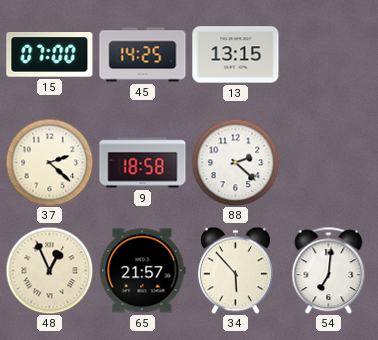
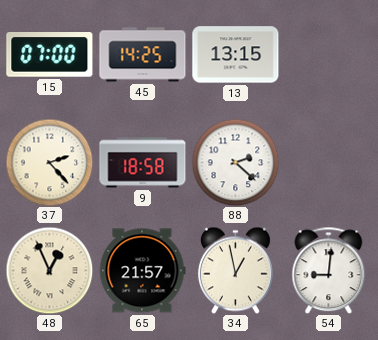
37: 2:22 -> 2:23
34: 5:53 -> 12:58
54: 7:01 -> 9:01
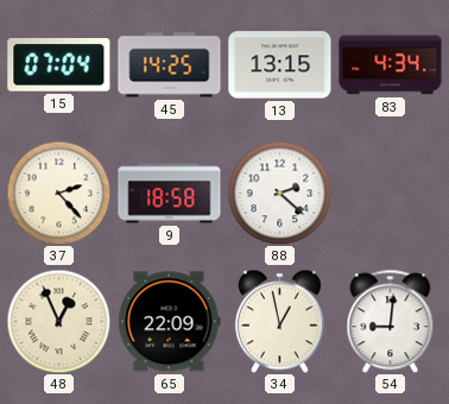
15: 07:00 -> 07:04
83: none -> 4:34
65: 21:57 -> 22:09
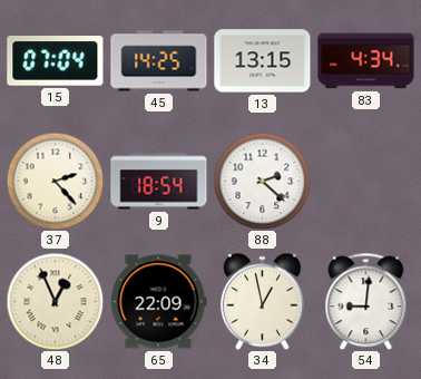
9: 18:58 -> 18:54
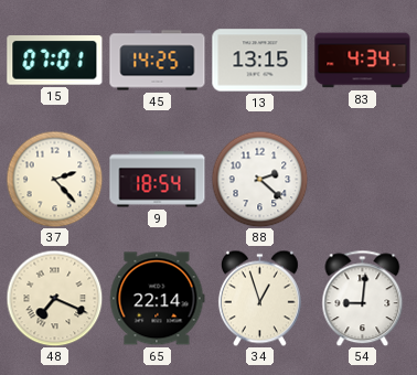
15: 07:04 -> 07:01
48: 12:56 -> 7:19
65: 22:09 -> 22:14
34: 12:58 -> 12:57
